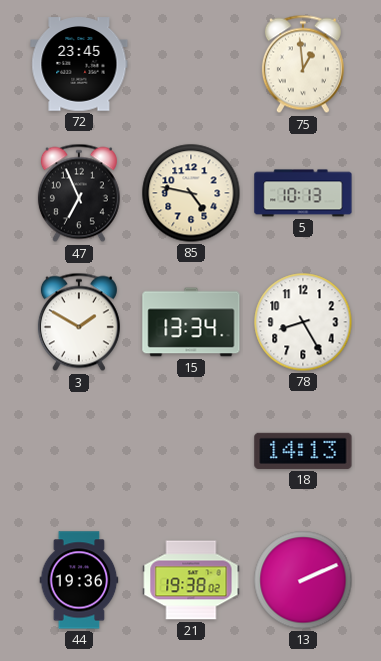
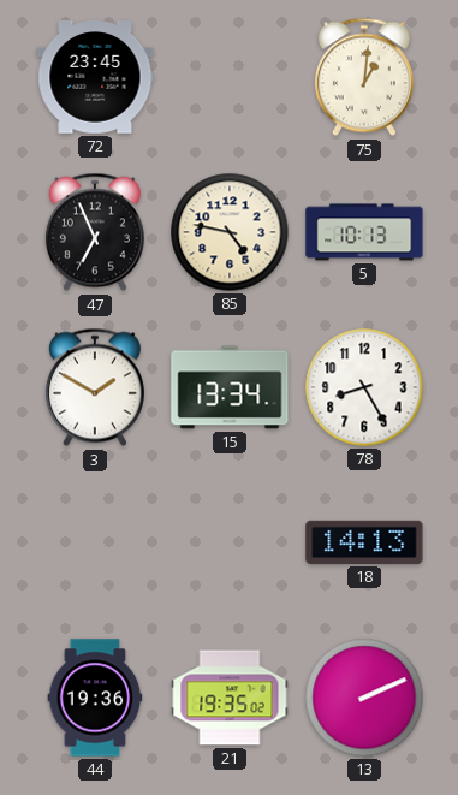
75: 12:59 -> 1:01
21: 19:38 -> 19:35
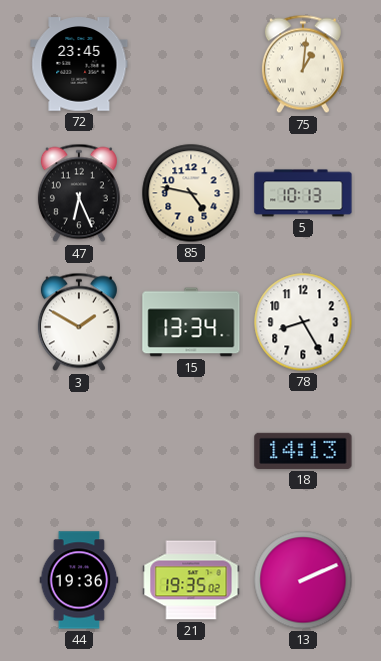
47: 6:56 -> 6:26
